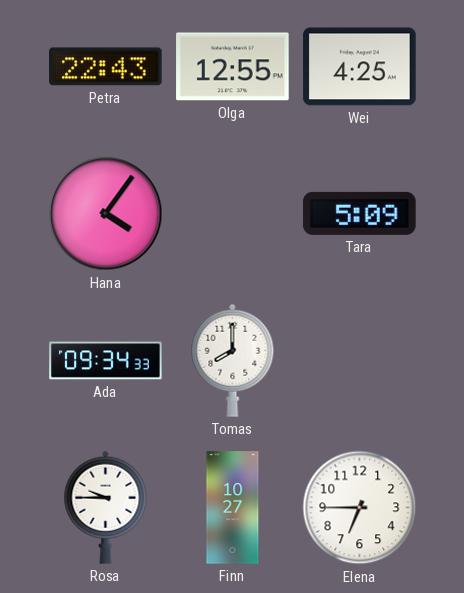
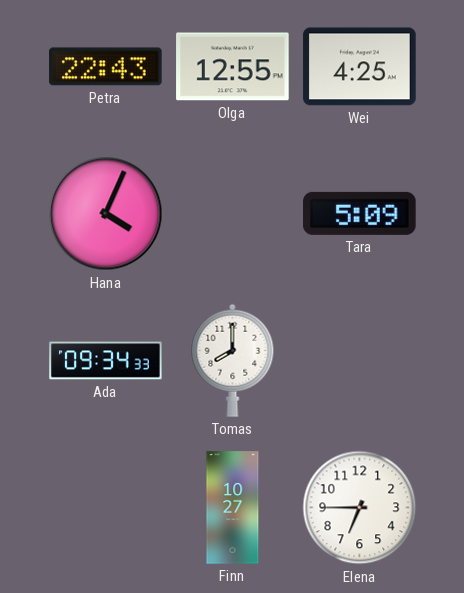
Hana: 4:06 -> 4:04
Rosa: 9:45 -> none
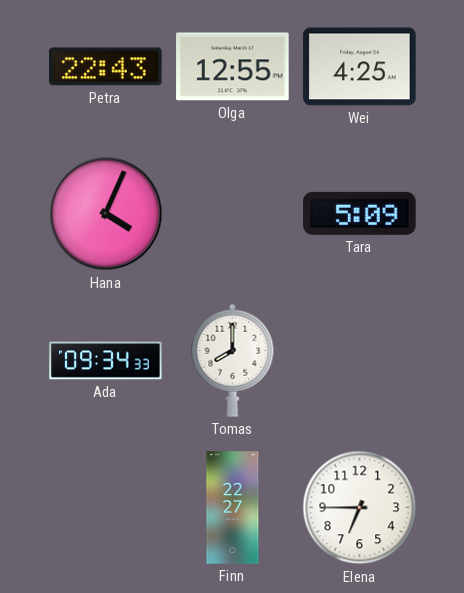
Finn: 10:27 -> 22:27
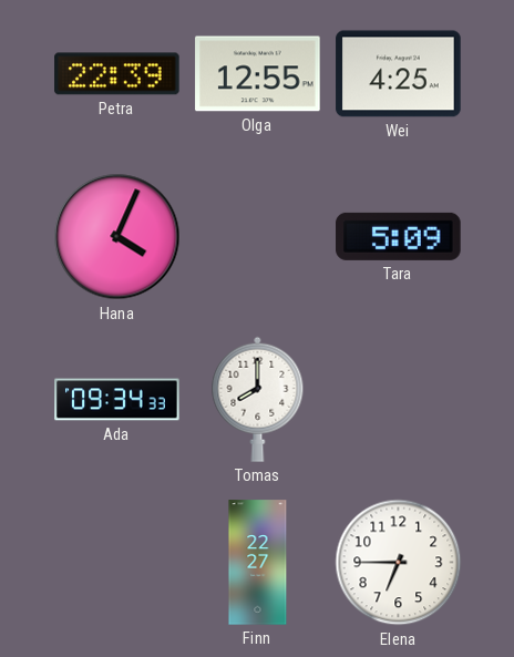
Petra: 22:43 -> 22:39
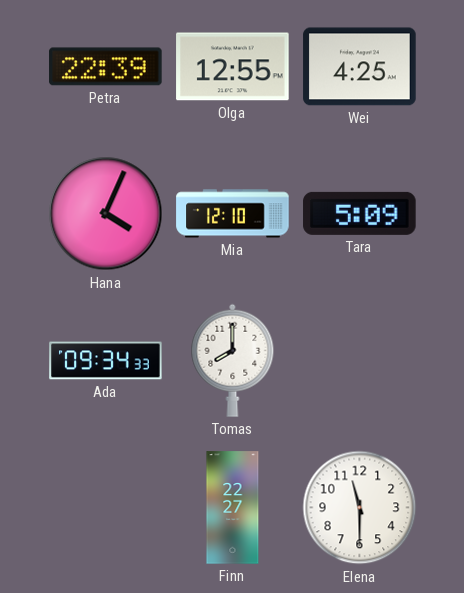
Mia: none -> 12:10
Elena: 6:45 -> 11:30
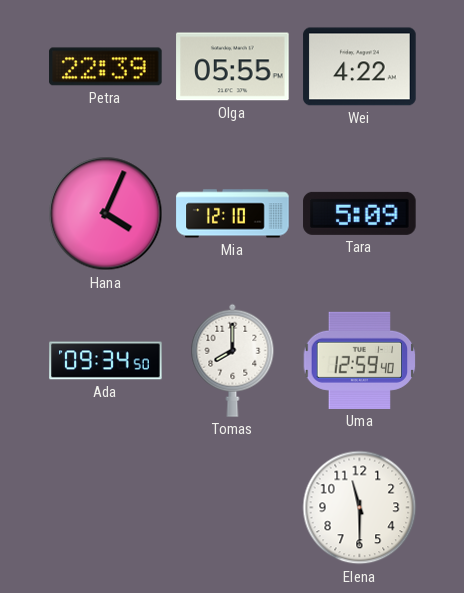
Olga: 12:55 -> 05:55
Wei: 4:25 -> 4:22
Ada: 09:34:33 -> 09:34:50
Uma: none -> 12:59
Finn: 22:27 -> none
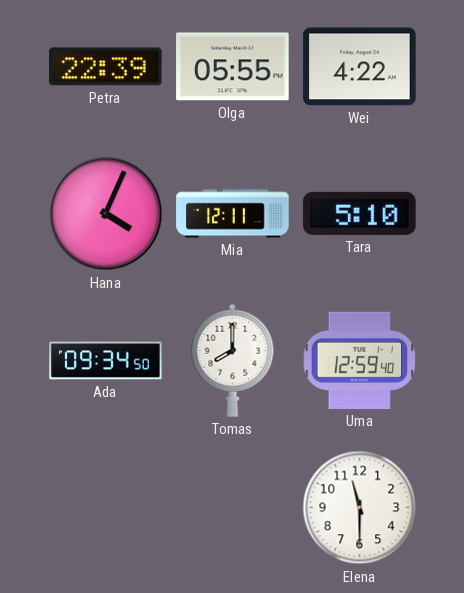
Mia: 12:10 -> 12:11
Tara: 5:09 -> 5:10
